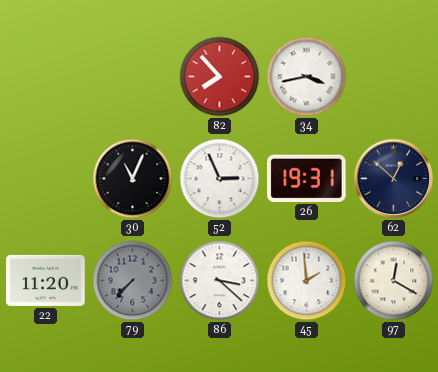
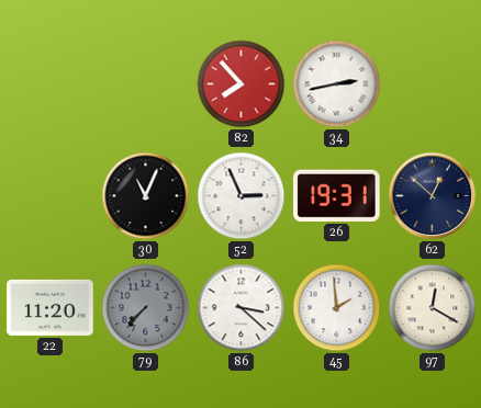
34: 3:43 -> 2:43
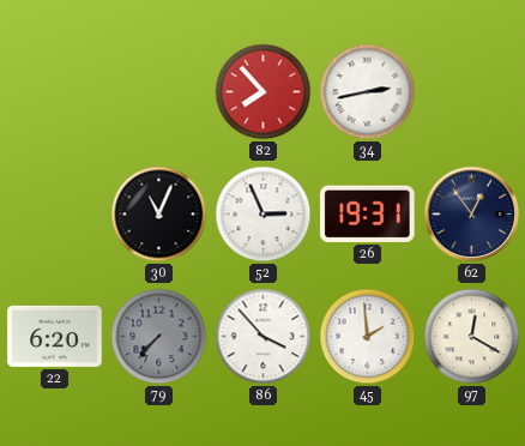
62: 12:52 -> 12:54
22: 11:20 -> 6:20
86: 3:22 -> 3:53
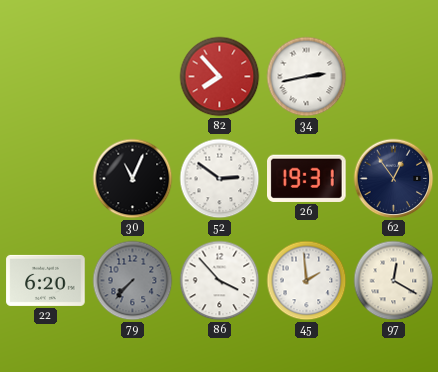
52: 2:56 -> 2:51
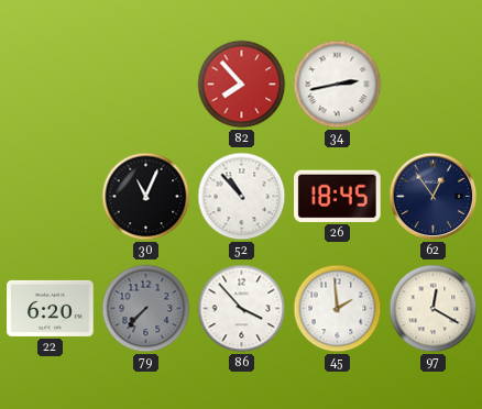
52: 2:51 -> 10:53
26: 19:31 -> 18:45
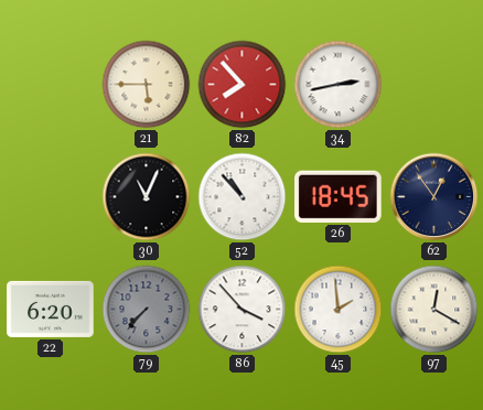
21: none -> 5:45
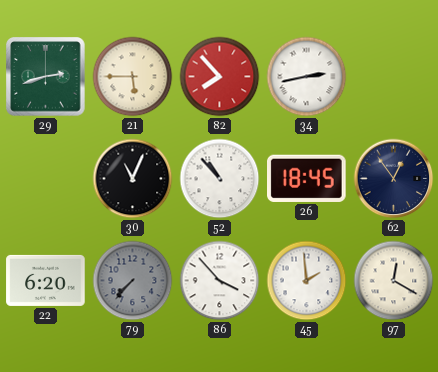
29: none -> 2:42
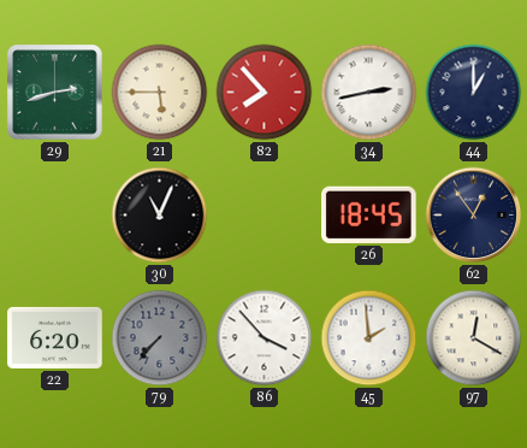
44: none -> 1:00
52: 10:53 -> none
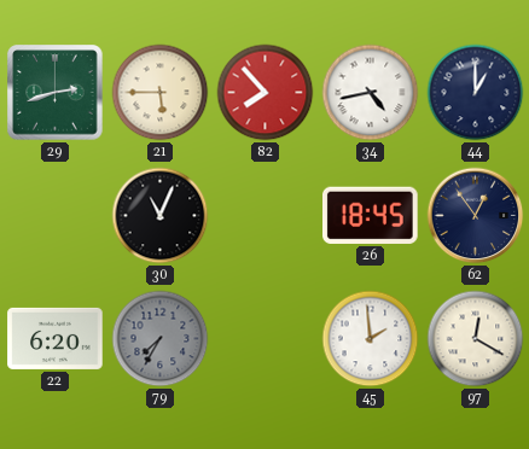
34: 2:43 -> 4:43
79: 7:37 -> 7:35
86: 3:53 -> none
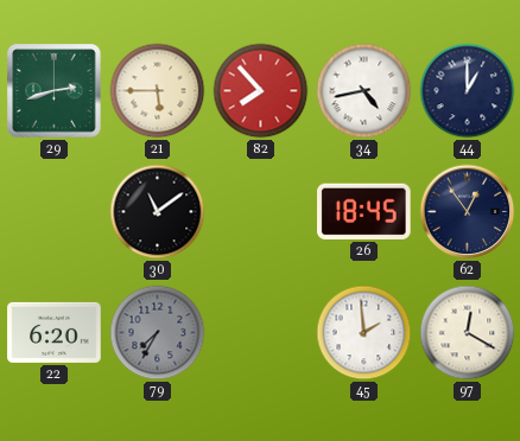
30: 11:04 -> 11:09
